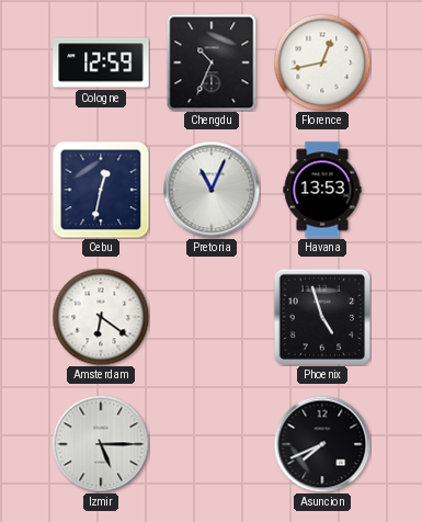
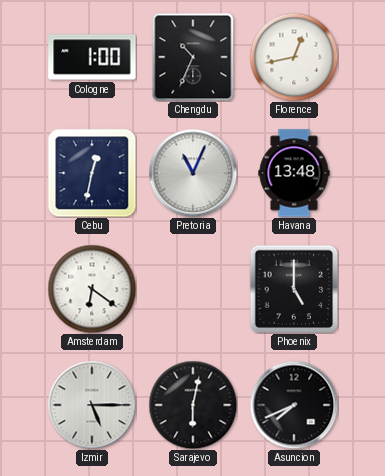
Cologne: 12:59 -> 1:00
Havana: 13:53 -> 13:48
Phoenix: 4:57 -> 5:00
Sarajevo: none -> 6:02
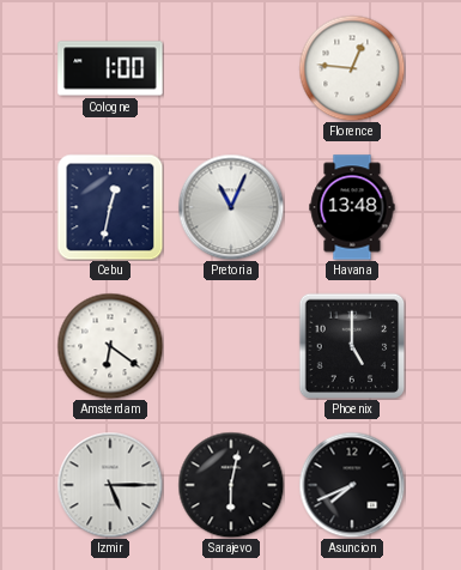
Chengdu: 10:34 -> none
Florence: 12:43 -> 12:46
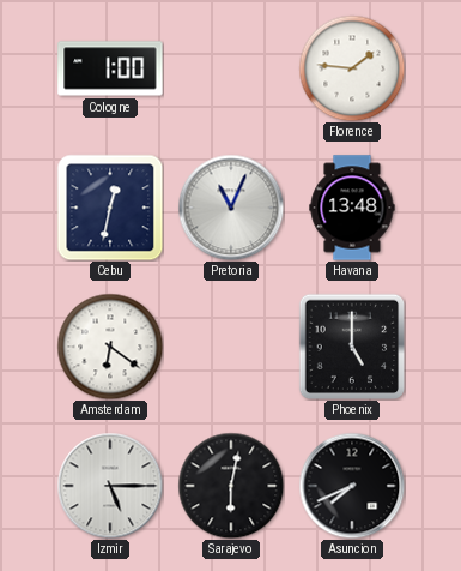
Florence: 12:46 -> 1:46
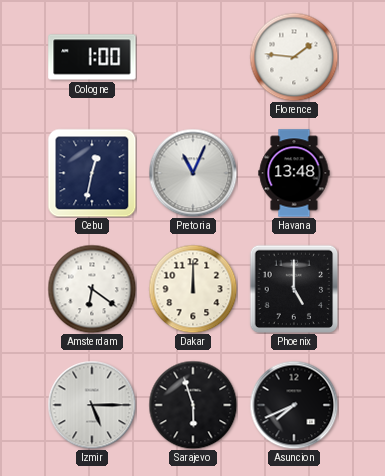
Dakar: none -> 12:00
Sarajevo: 6:02 -> 5:57
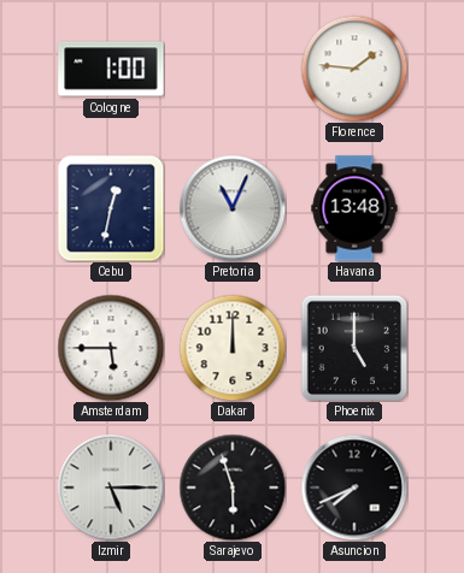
Amsterdam: 6:21 -> 5:45
